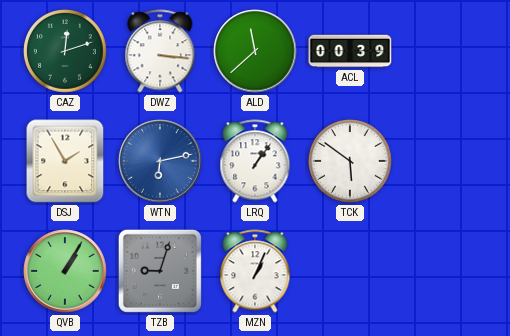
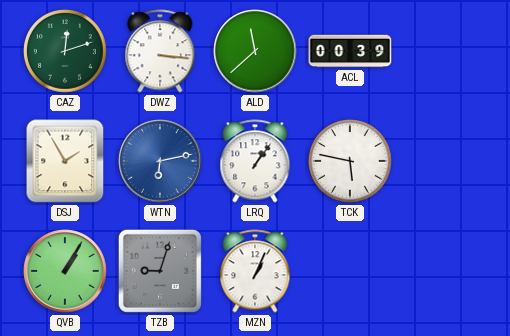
TCK: 5:51 -> 5:47
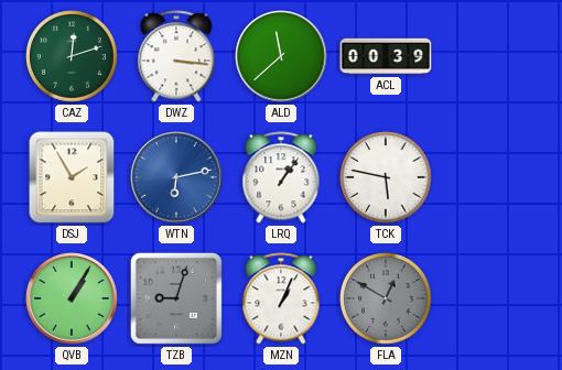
FLA: none -> 12:50
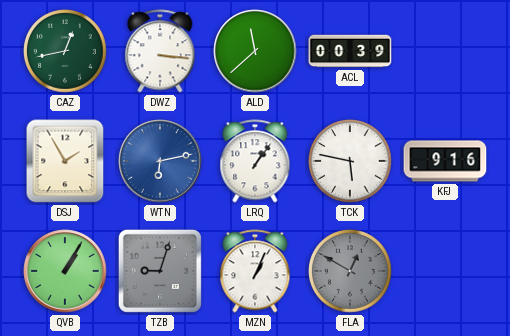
CAZ: 12:12 -> 12:43
KFJ: none -> 9:16
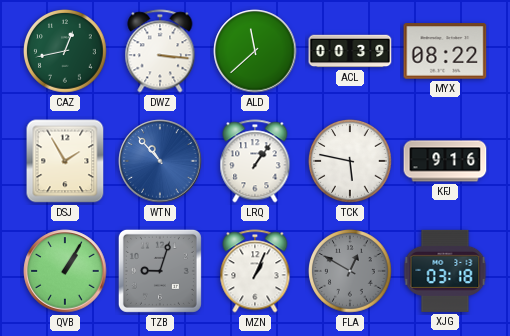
MYX: none -> 08:22
WTN: 6:13 -> 10:53
XJG: none -> 03:18
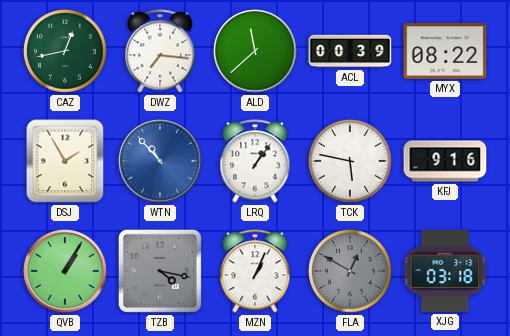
DWZ: 3:16 -> 7:16
TZB: 9:03 -> 4:17
